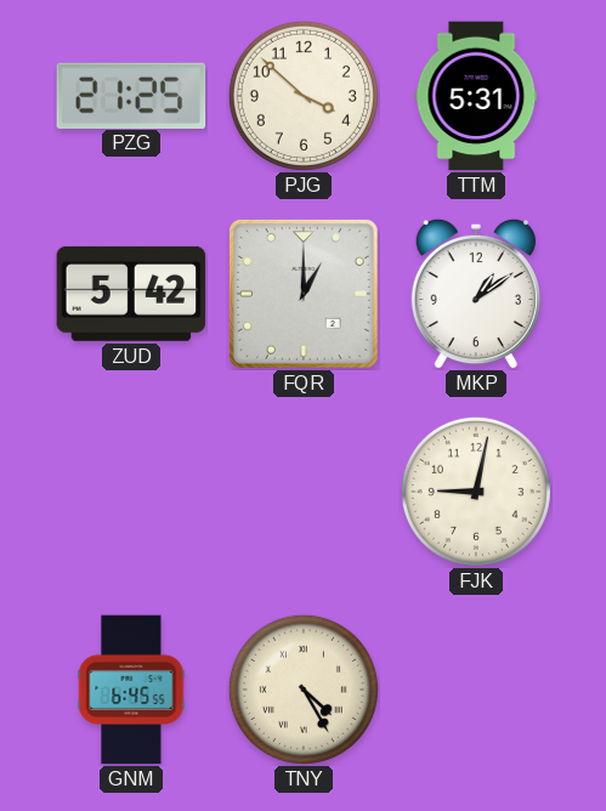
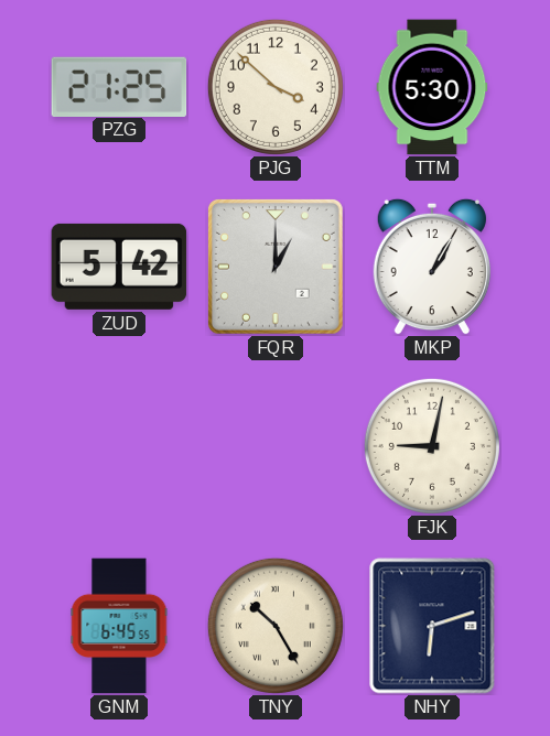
TTM: 5:31 -> 5:30
MKP: 1:09 -> 1:05
TNY: 4:25 -> 10:25
NHY: none -> 6:12
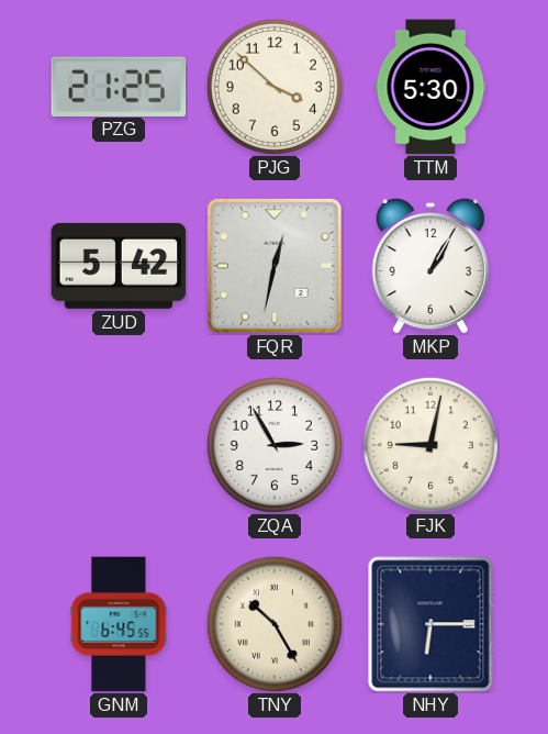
FQR: 1:00 -> 12:32
ZQA: none -> 2:55
NHY: 6:12 -> 6:15
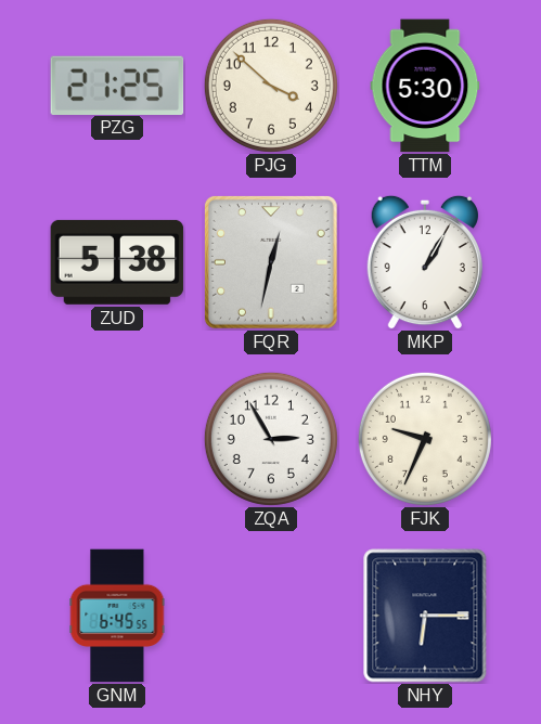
ZUD: 5:42 -> 5:38
FJK: 9:02 -> 9:34
TNY: 10:25 -> none
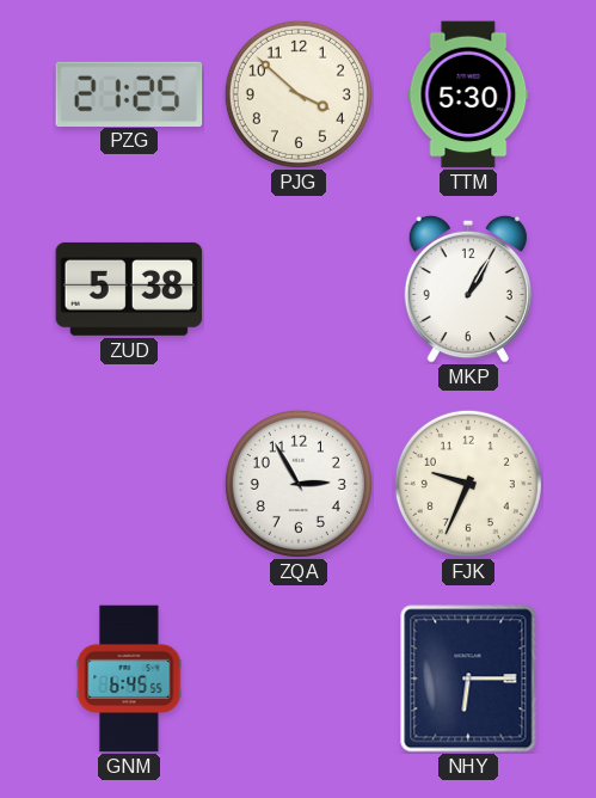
FQR: 12:32 -> none
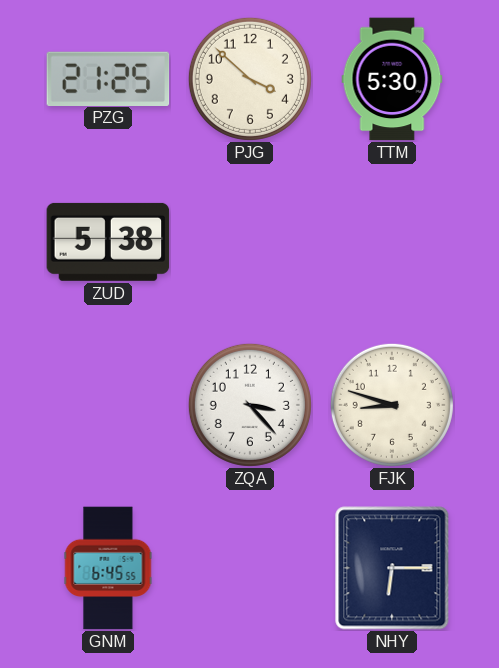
MKP: 1:05 -> none
ZQA: 2:55 -> 3:23
FJK: 9:34 -> 8:48
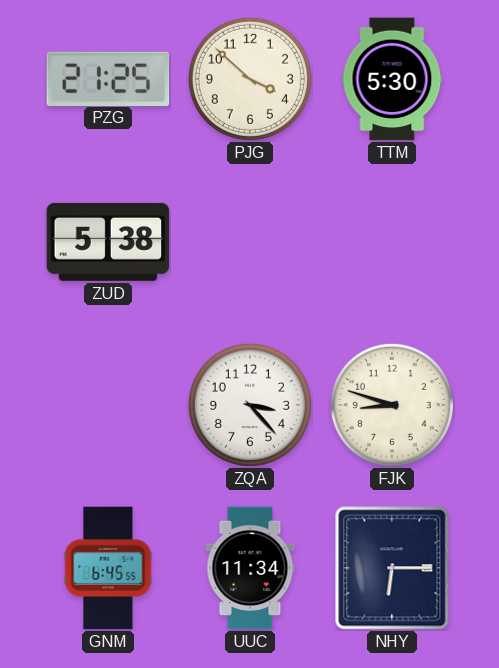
UUC: none -> 11:34
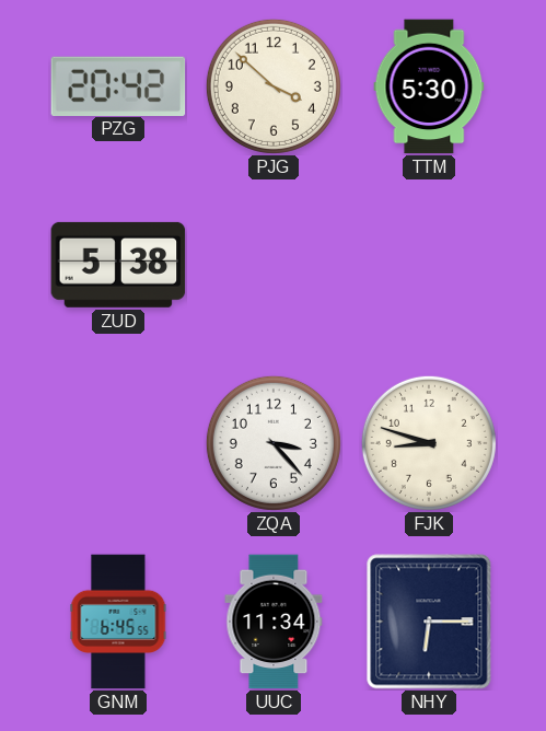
PZG: 21:25 -> 20:42
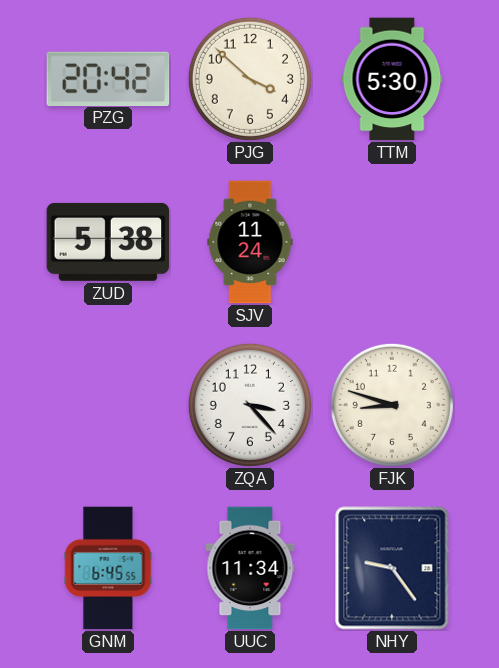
SJV: none -> 11:24
NHY: 6:15 -> 9:24
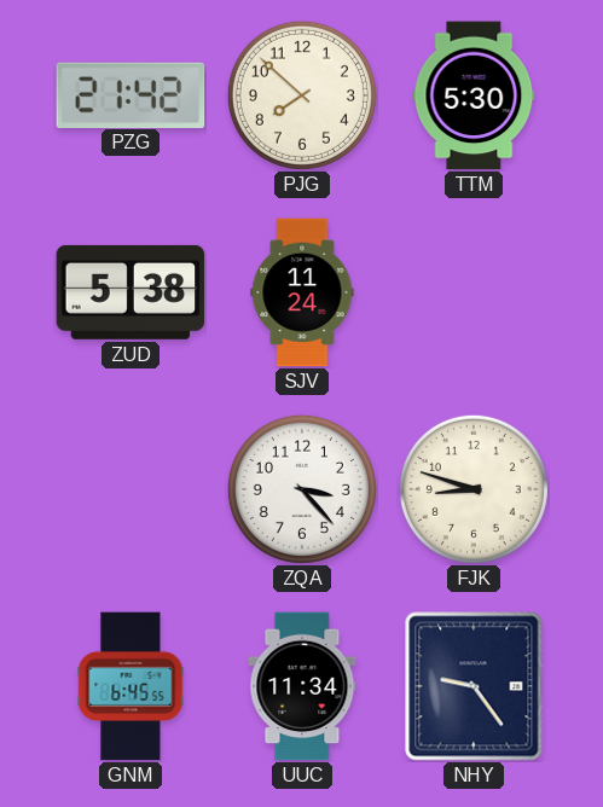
PZG: 20:42 -> 21:42
PJG: 3:52 -> 7:52
